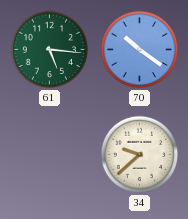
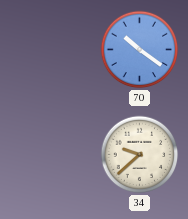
61: 5:16 -> none
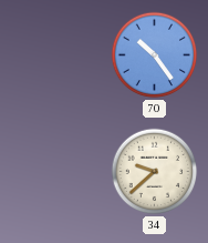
70: 10:21 -> 10:24
